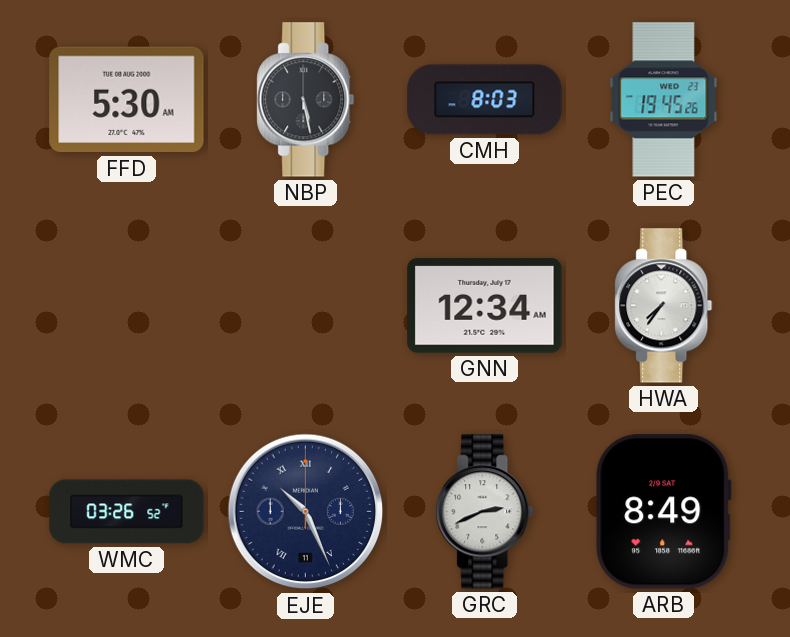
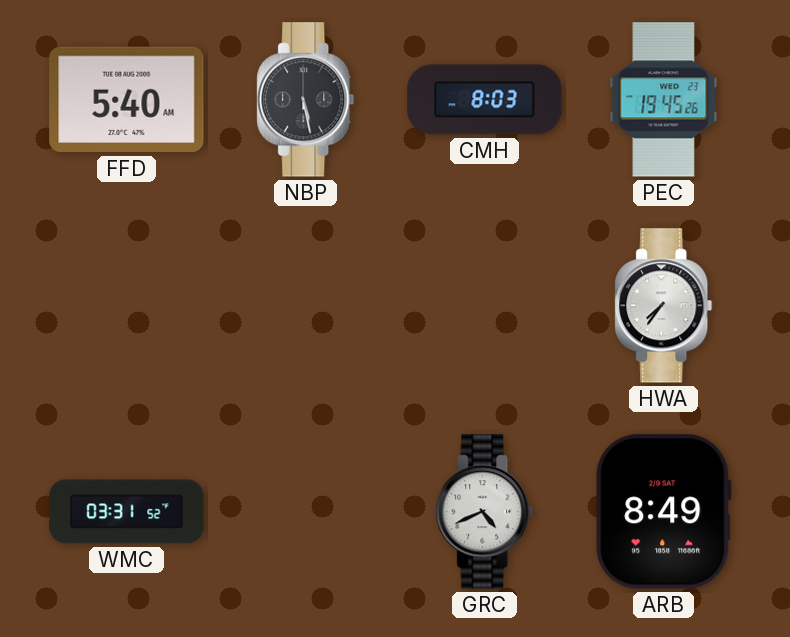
FFD: 5:30 -> 5:40
GNN: 12:34 -> none
WMC: 03:26 -> 03:31
EJE: 10:26 -> none
GRC: 2:41 -> 4:41
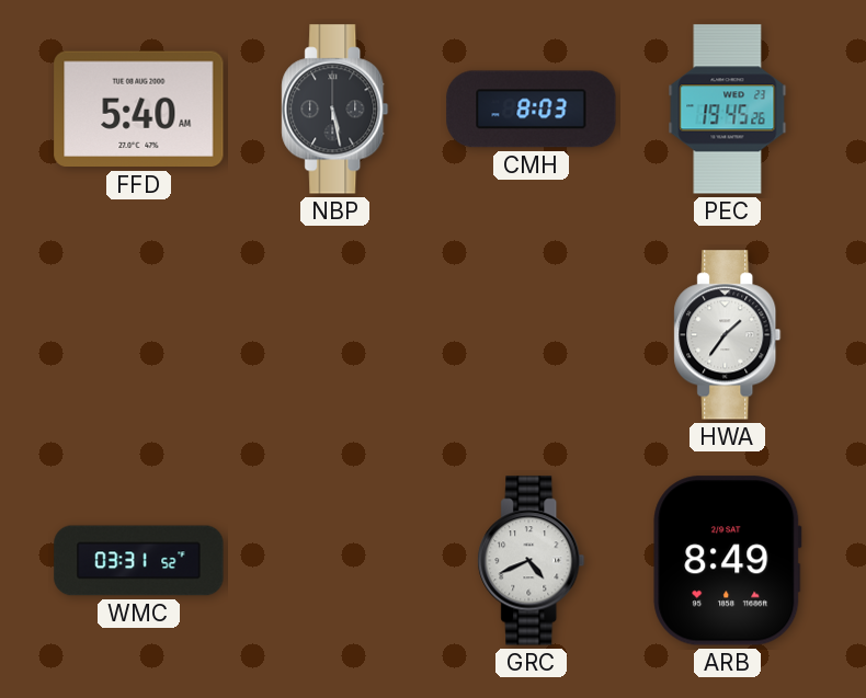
HWA: 7:36 -> 1:36
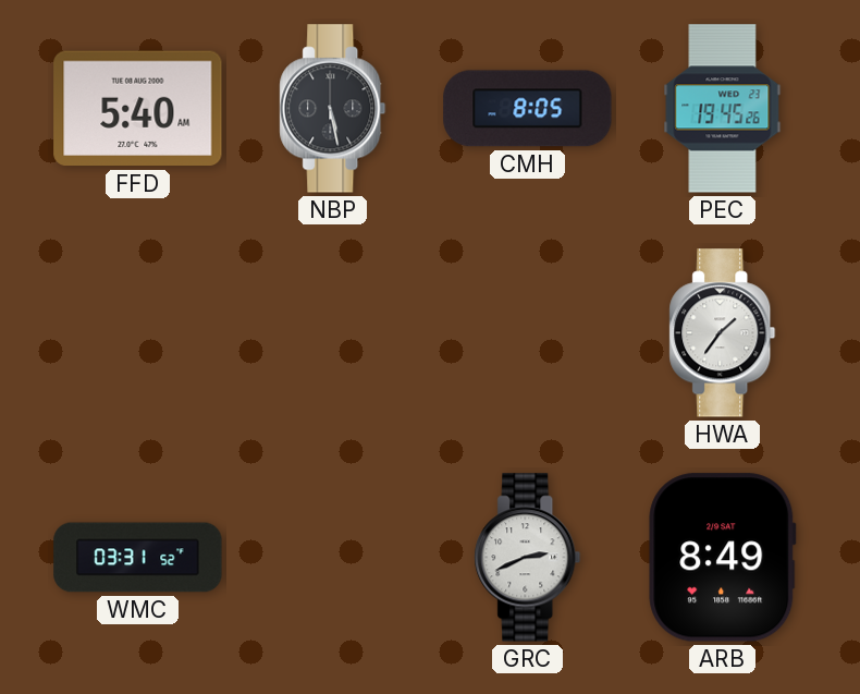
CMH: 8:03 -> 8:05
GRC: 4:41 -> 2:41
